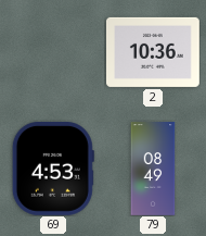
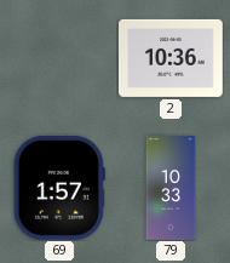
69: 4:53 -> 1:57
79: 08:49 -> 10:33
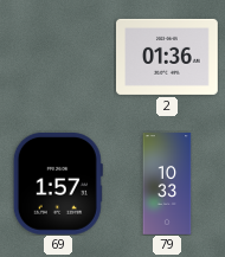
2: 10:36 -> 01:36
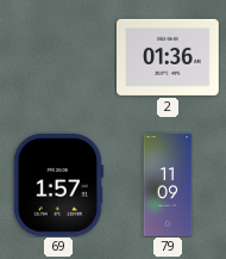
79: 10:33 -> 11:09
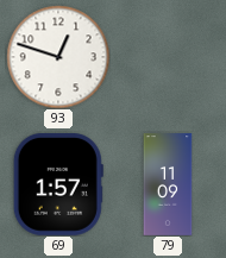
93: none -> 12:48
2: 01:36 -> none
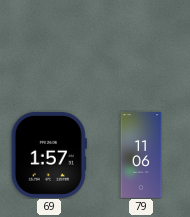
93: 12:48 -> none
79: 11:09 -> 11:06
